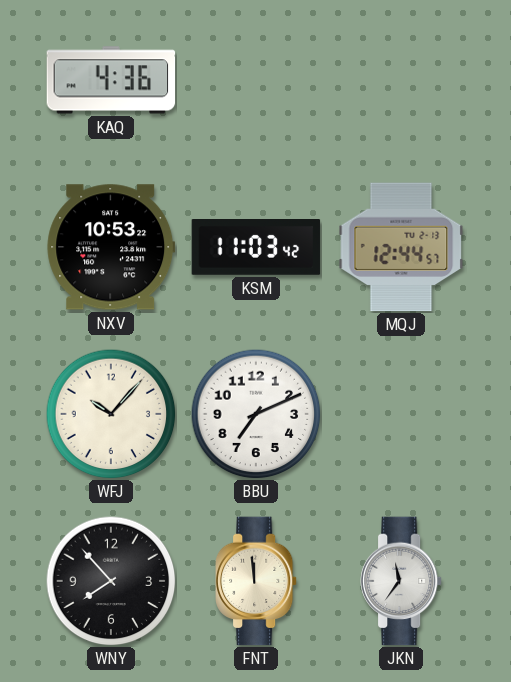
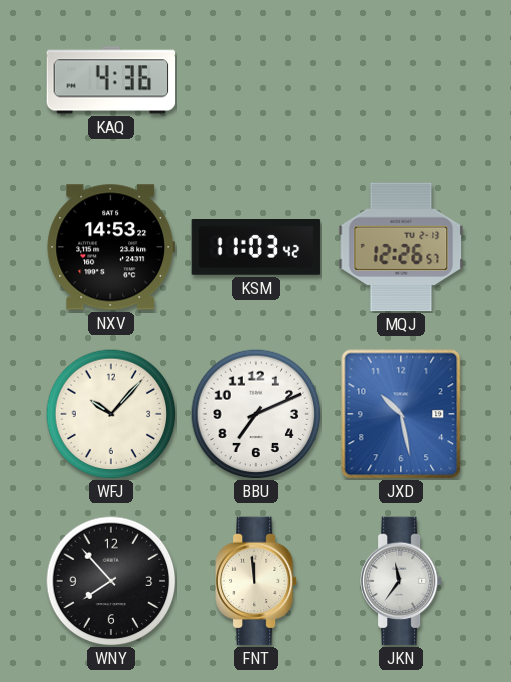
NXV: 10:53 -> 14:53
MQJ: 12:44 -> 12:26
JXD: none -> 10:28
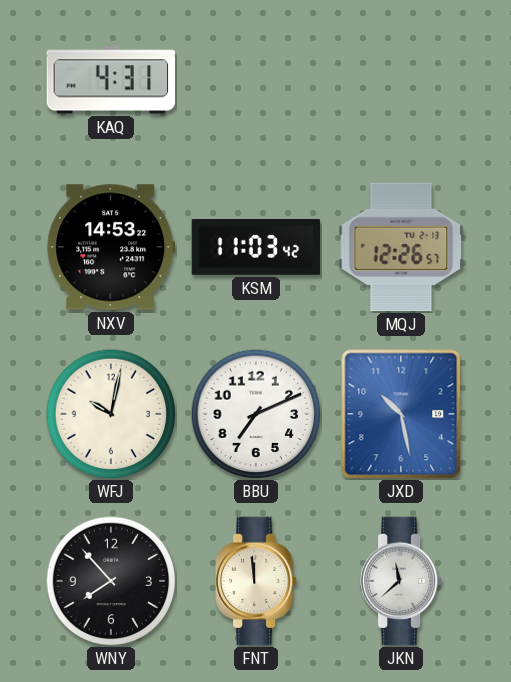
KAQ: 4:36 -> 4:31
WFJ: 10:07 -> 10:02
JKN: 11:36 -> 11:38
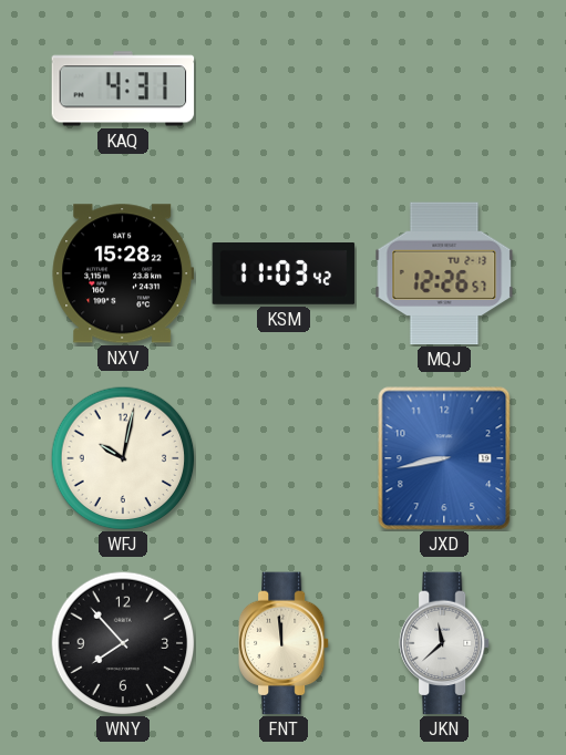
NXV: 14:53 -> 15:28
BBU: 7:11 -> none
JXD: 10:28 -> 8:43
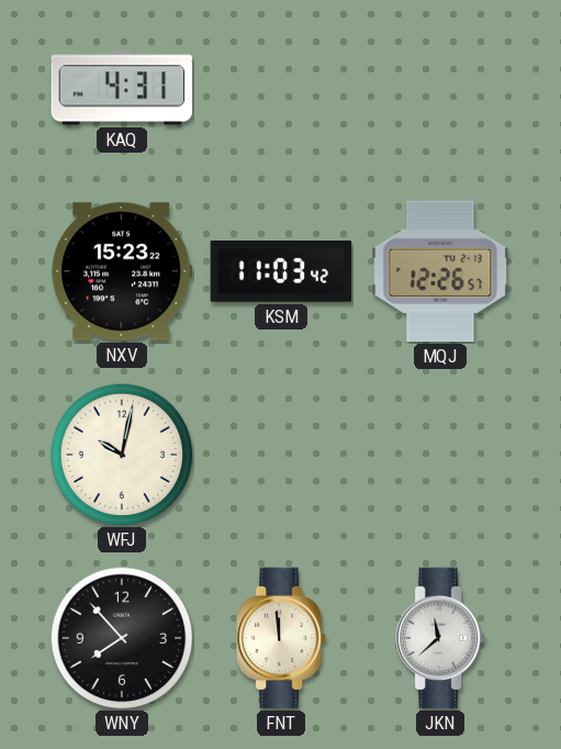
NXV: 15:28 -> 15:23
JXD: 8:43 -> none
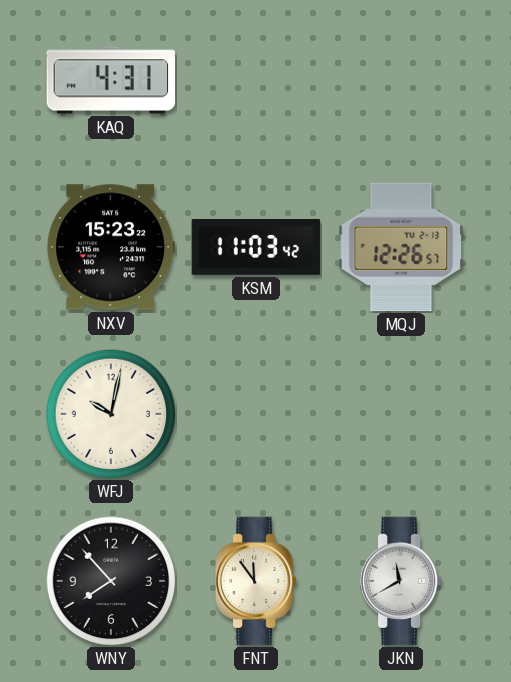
FNT: 11:59 -> 11:54
JKN: 11:38 -> 11:40
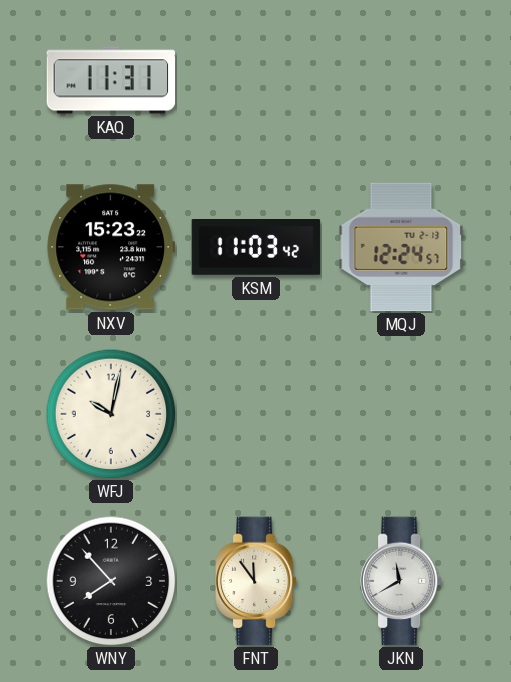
KAQ: 4:31 -> 11:31
MQJ: 12:26 -> 12:24
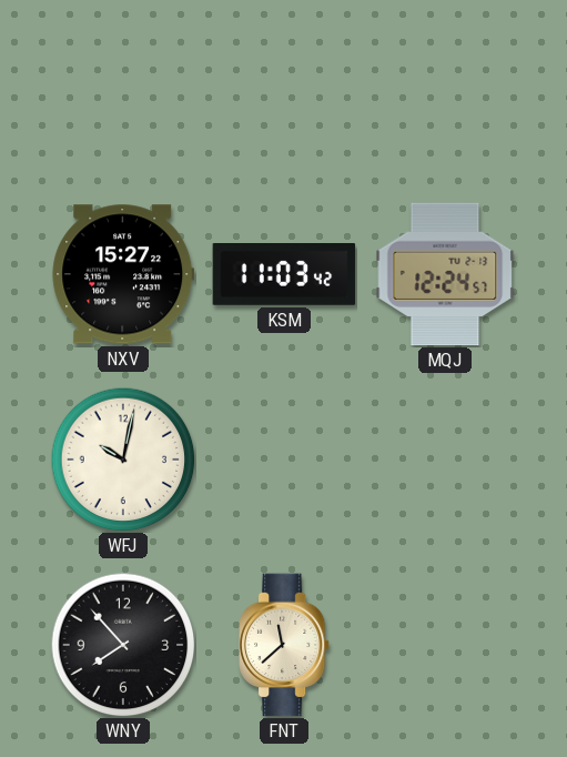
KAQ: 11:31 -> none
NXV: 15:23 -> 15:27
FNT: 11:54 -> 11:38
JKN: 11:40 -> none
